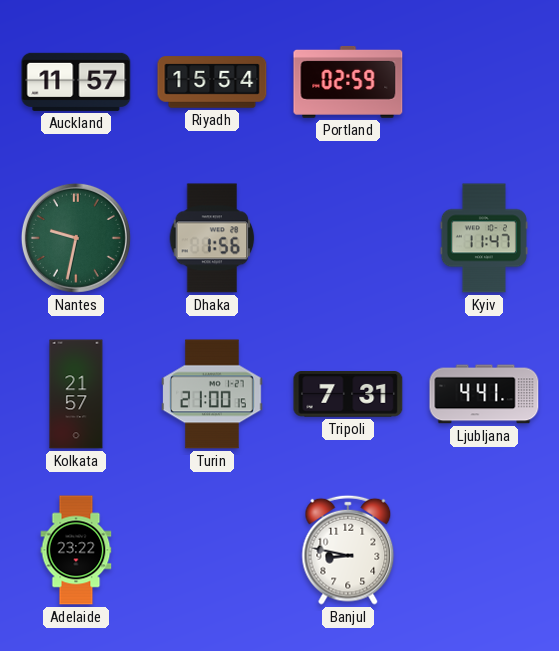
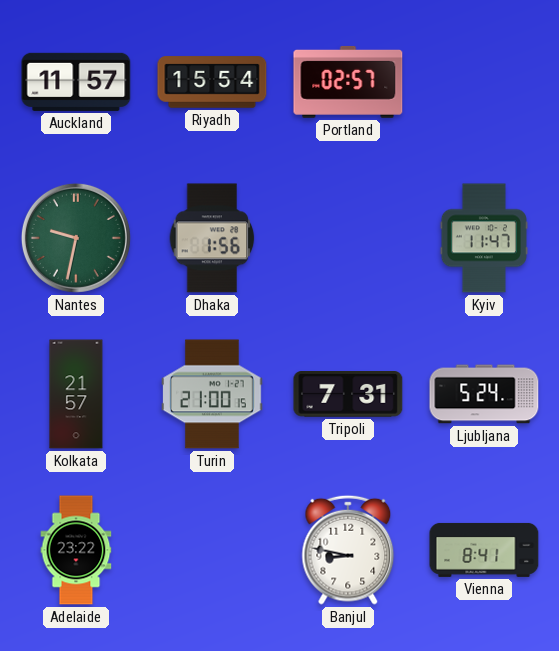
Portland: 02:59 -> 02:57
Ljubljana: 4:41 -> 5:24
Vienna: none -> 8:41
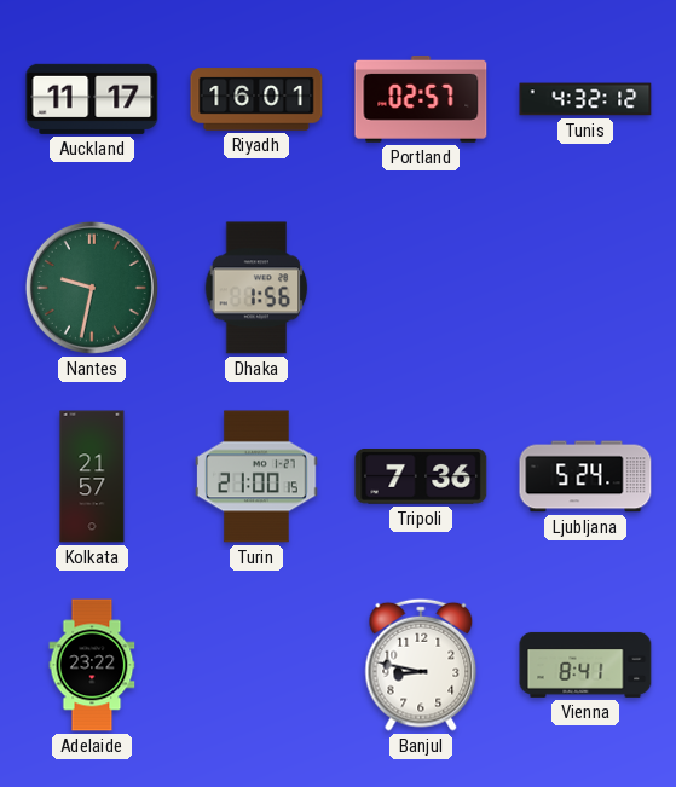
Auckland: 11:57 -> 11:17
Riyadh: 15:54 -> 16:01
Tunis: none -> 4:32
Kyiv: 11:47 -> none
Tripoli: 7:31 -> 7:36
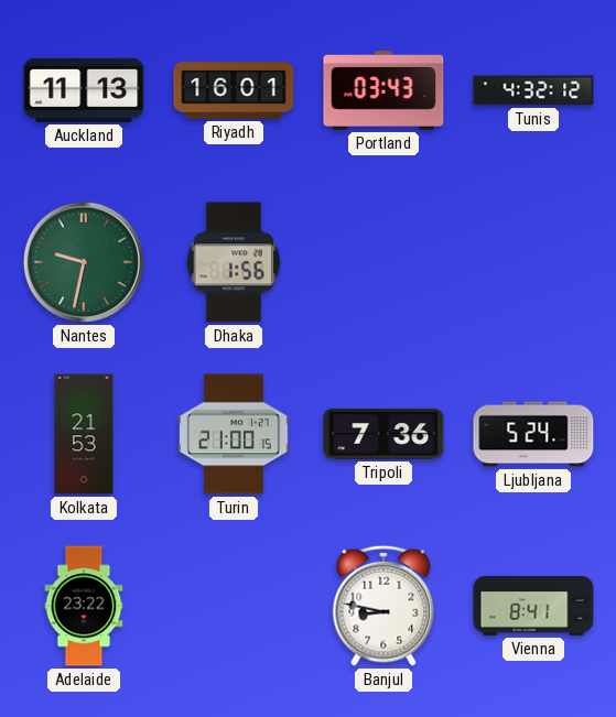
Auckland: 11:17 -> 11:13
Portland: 02:57 -> 03:43
Kolkata: 21:57 -> 21:53
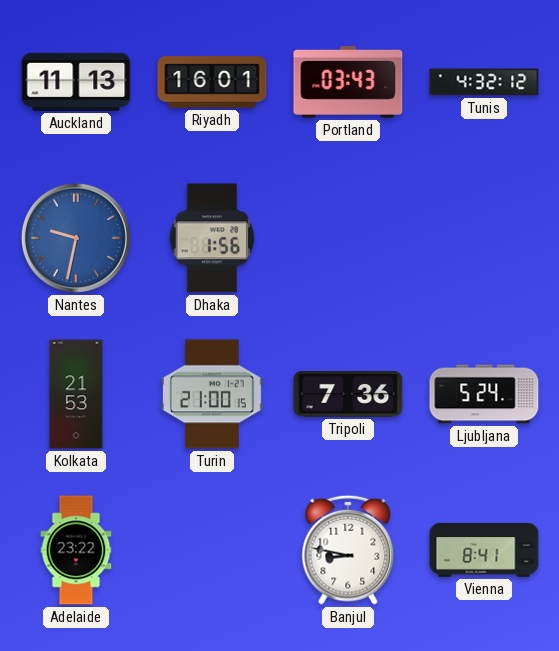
Nantes dial: green -> blue
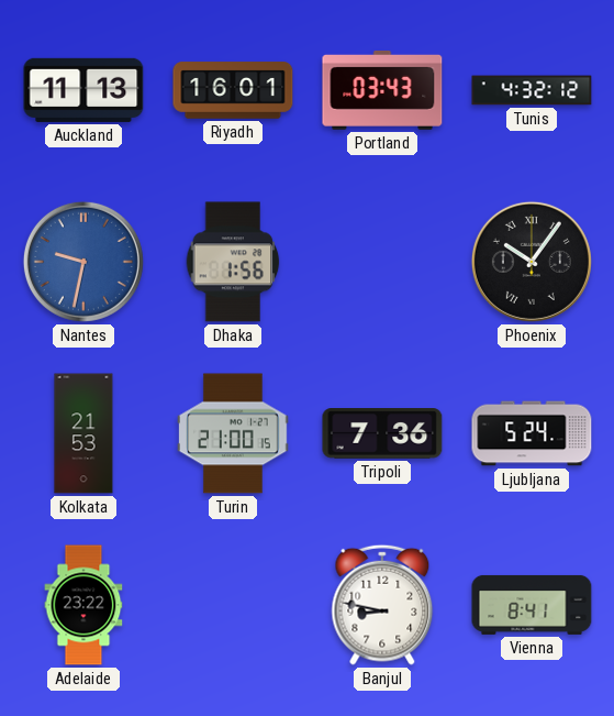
Phoenix: none -> 10:06
